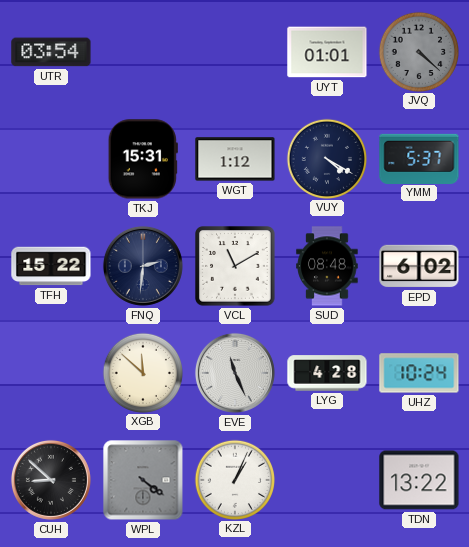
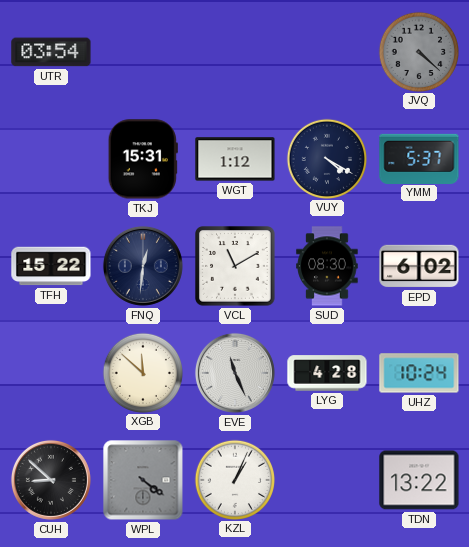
UYT: 01:01 -> none
FNQ: 2:31 -> 12:31
SUD: 08:48 -> 08:30
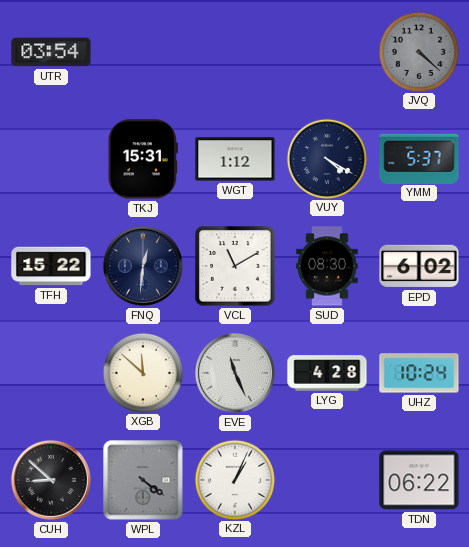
TDN: 13:22 -> 06:22
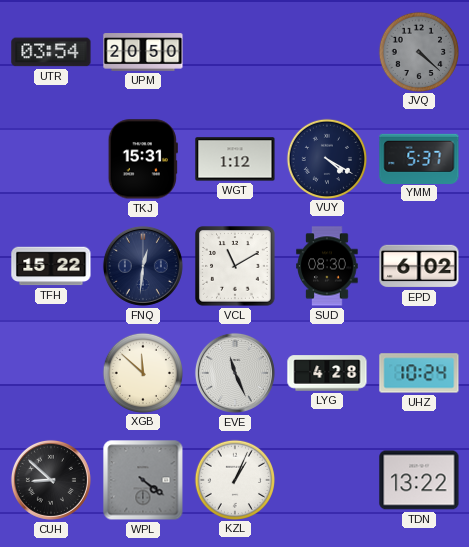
UPM: none -> 20:50
TDN: 06:22 -> 13:22
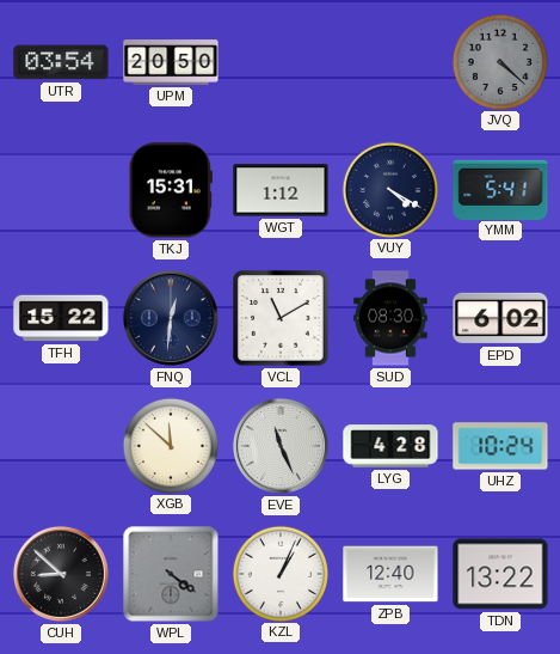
YMM: 5:37 -> 5:41
ZPB: none -> 12:40
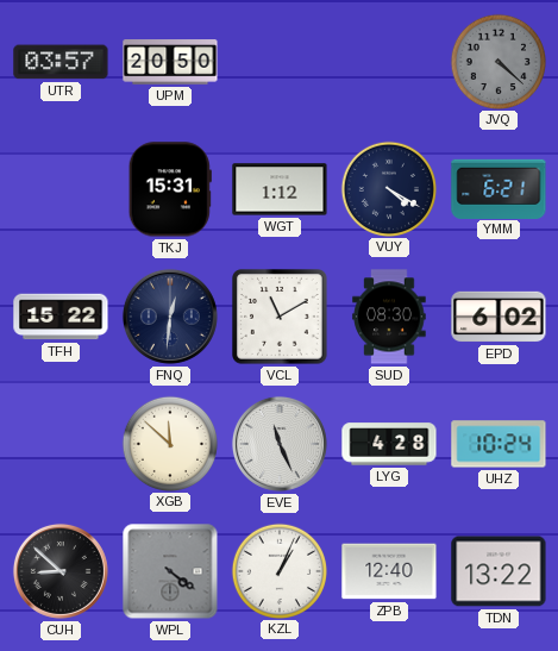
UTR: 03:54 -> 03:57
YMM: 5:41 -> 6:21
